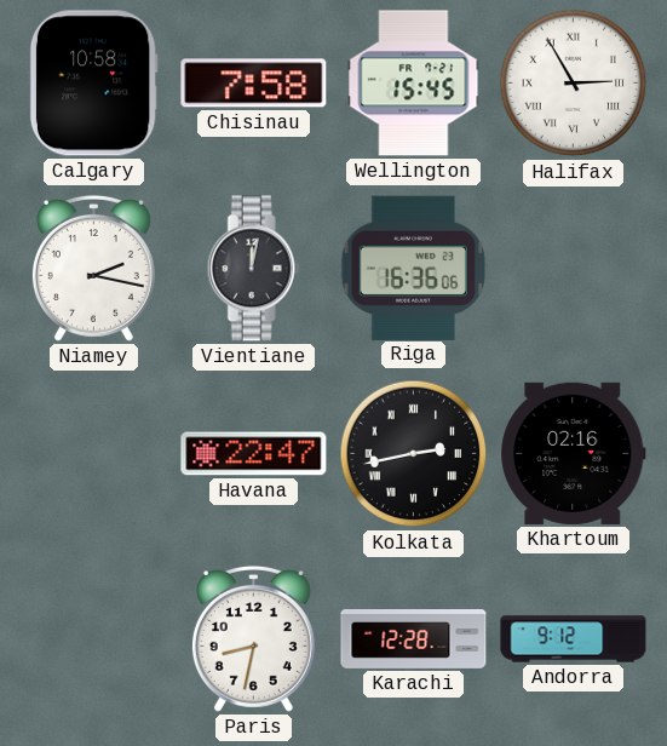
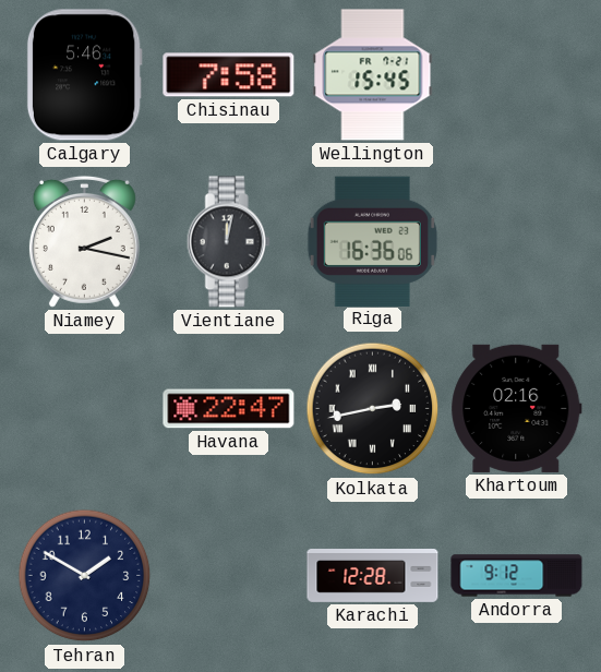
Calgary: 10:58 -> 5:46
Halifax: 2:55 -> none
Tehran: none -> 1:50
Paris: 8:32 -> none
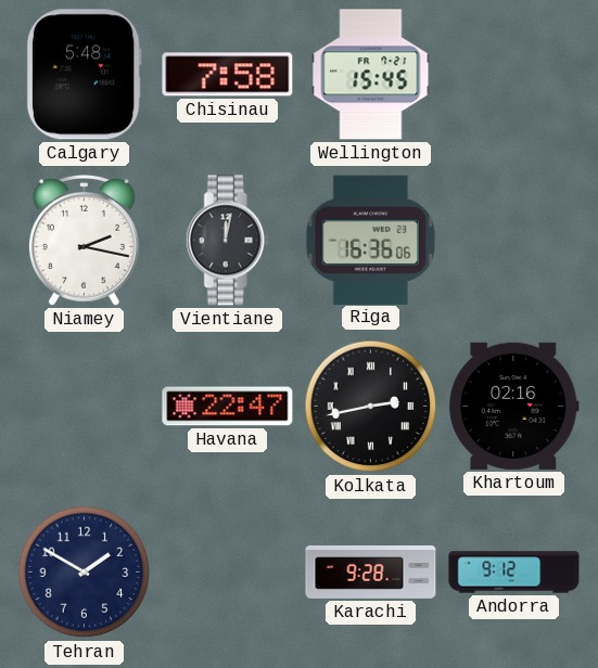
Calgary: 5:46 -> 5:48
Karachi: 12:28 -> 9:28
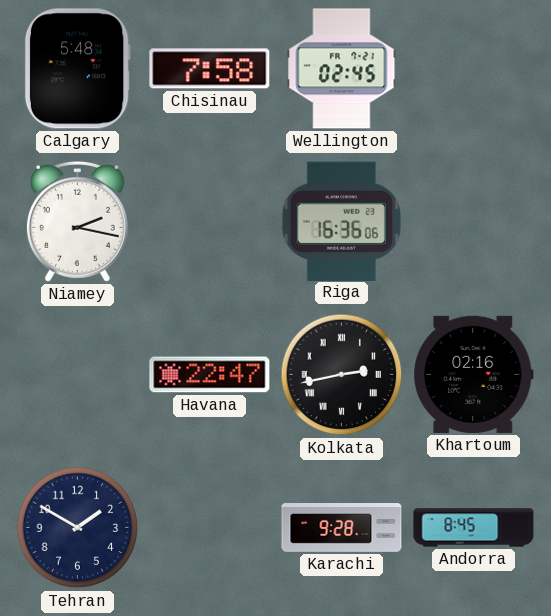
Wellington: 15:45 -> 02:45
Vientiane: 12:02 -> none
Andorra: 9:12 -> 8:45
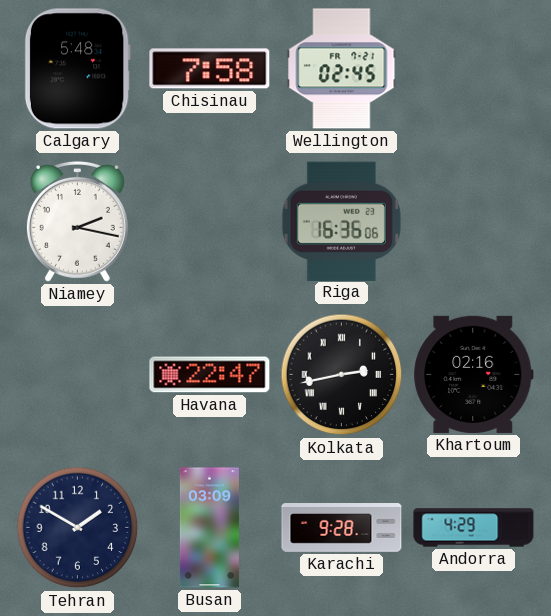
Busan: none -> 03:09
Andorra: 8:45 -> 4:29
